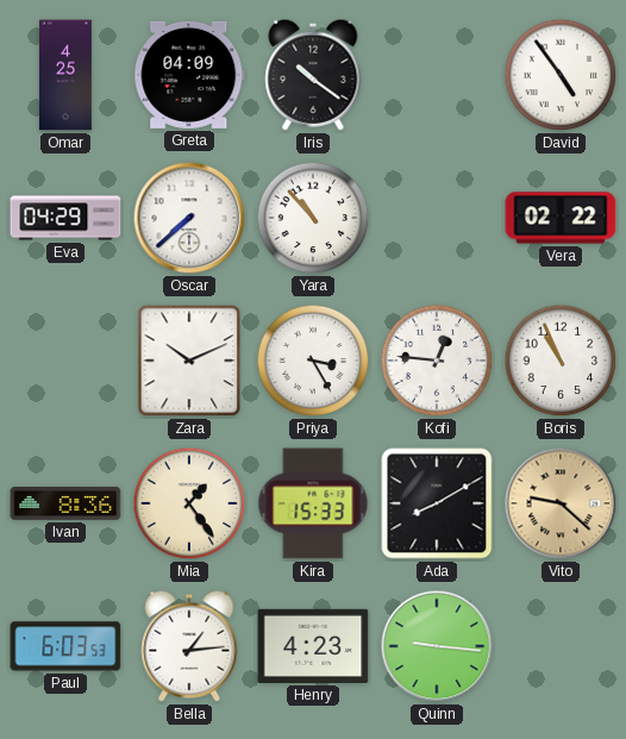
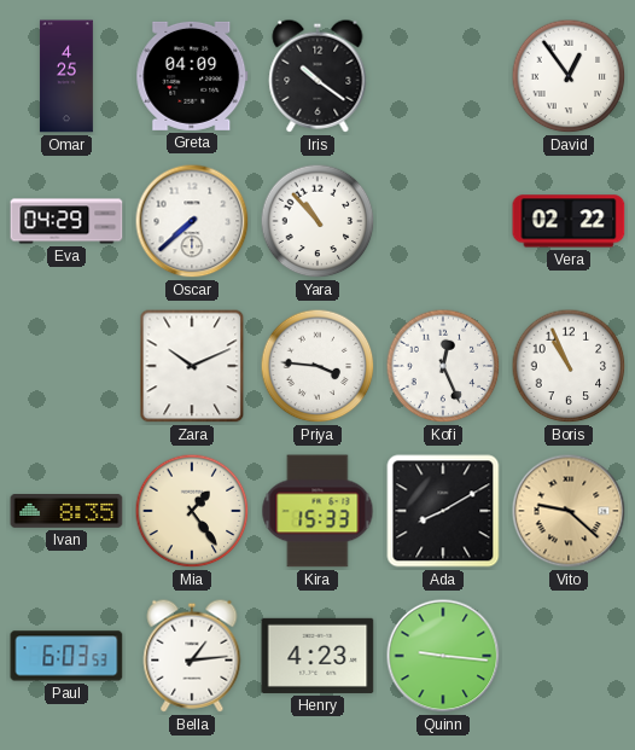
David: 4:54 -> 12:54
Priya: 3:25 -> 3:46
Kofi: 12:46 -> 12:26
Ivan: 8:36 -> 8:35
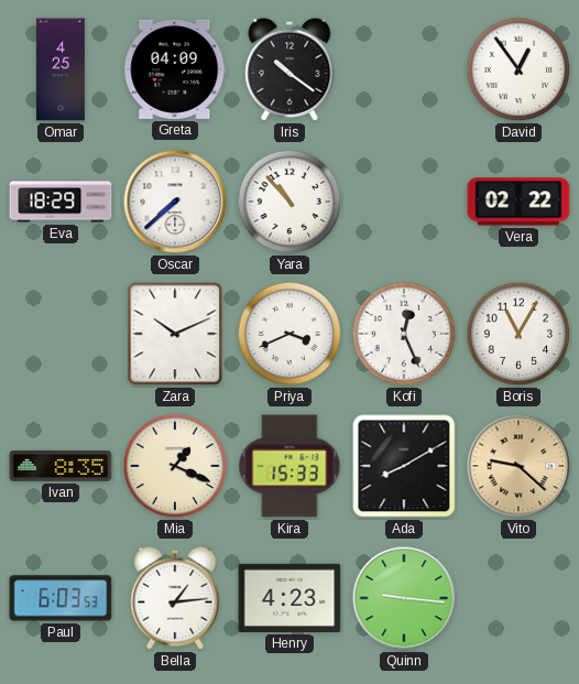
Eva: 04:29 -> 18:29
Priya: 3:46 -> 3:41
Boris: 10:56 -> 11:05
Mia: 1:24 -> 1:19
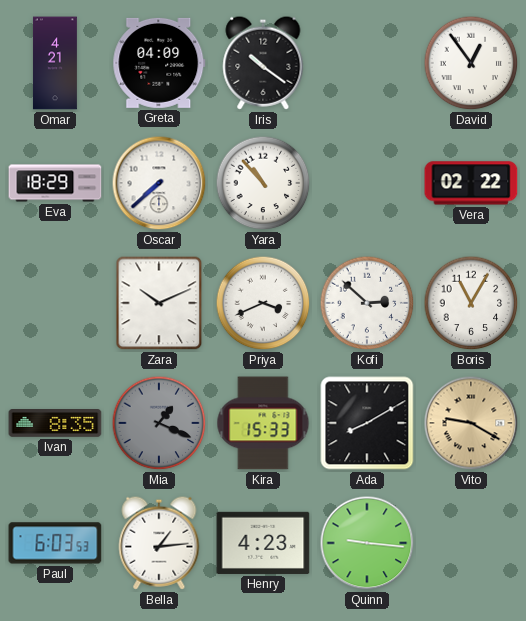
Omar: 4:25 -> 4:21
Kofi: 12:26 -> 2:52
Mia dial: cream -> grey
Vito: 9:22 -> 9:20
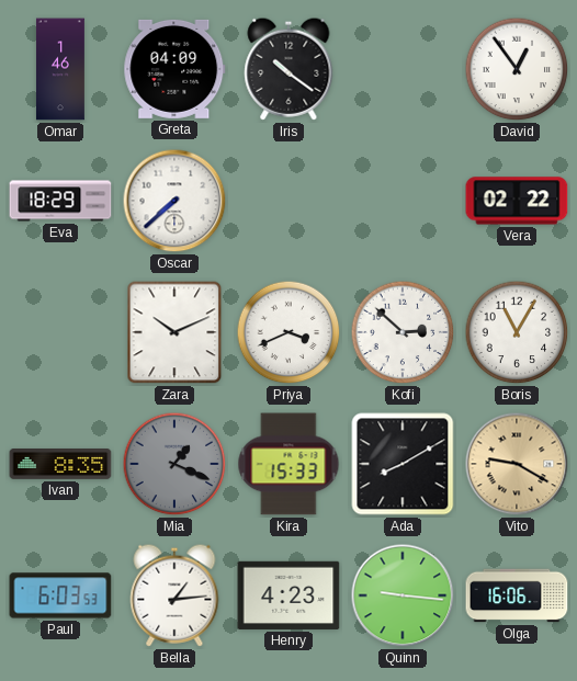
Omar: 4:21 -> 1:46
Yara: 10:53 -> none
Olga: none -> 16:06
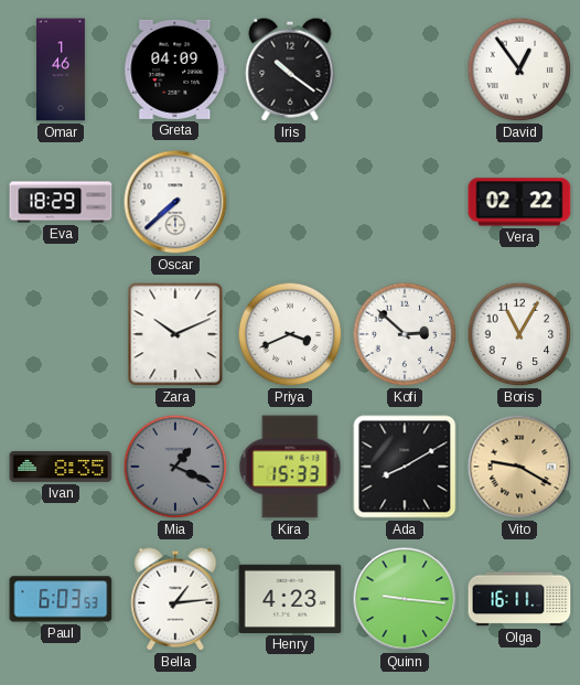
Olga: 16:06 -> 16:11
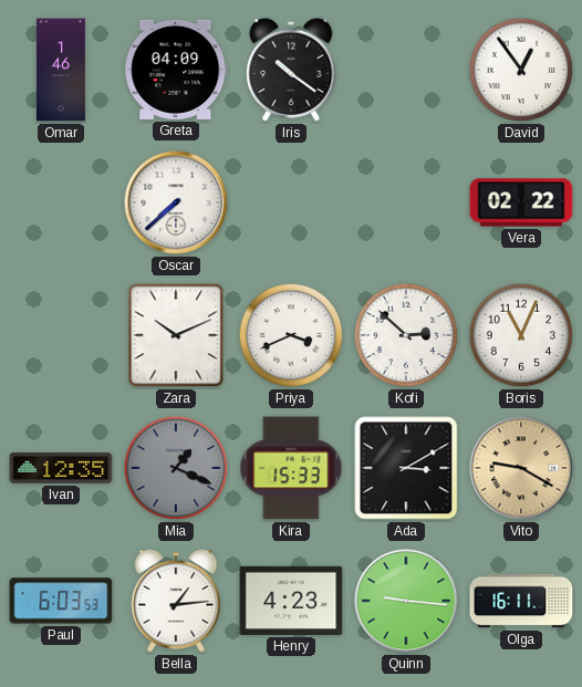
Eva: 18:29 -> none
Boris: 11:05 -> 11:04
Ivan: 8:35 -> 12:35
Ada: 8:10 -> 3:10
